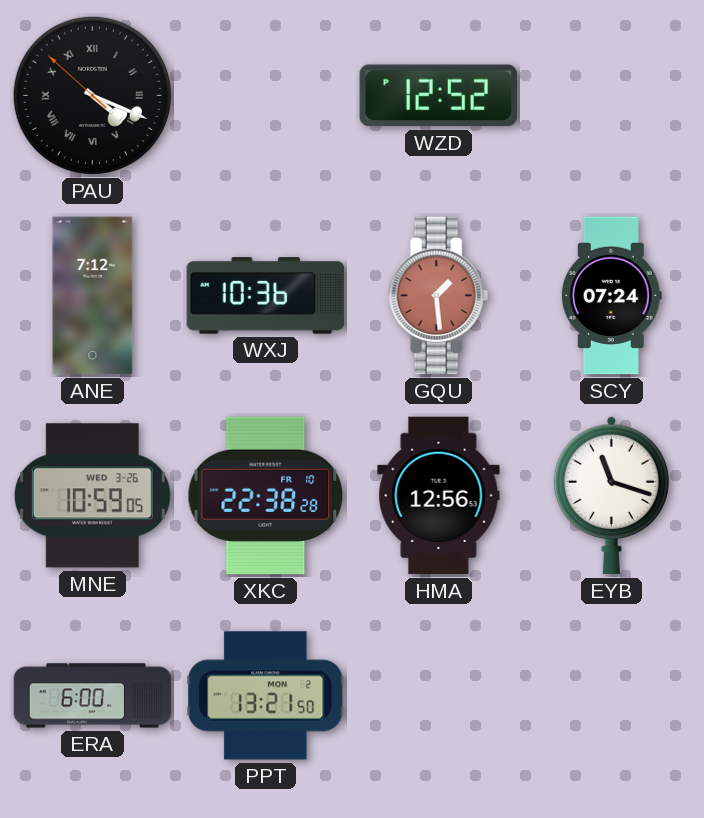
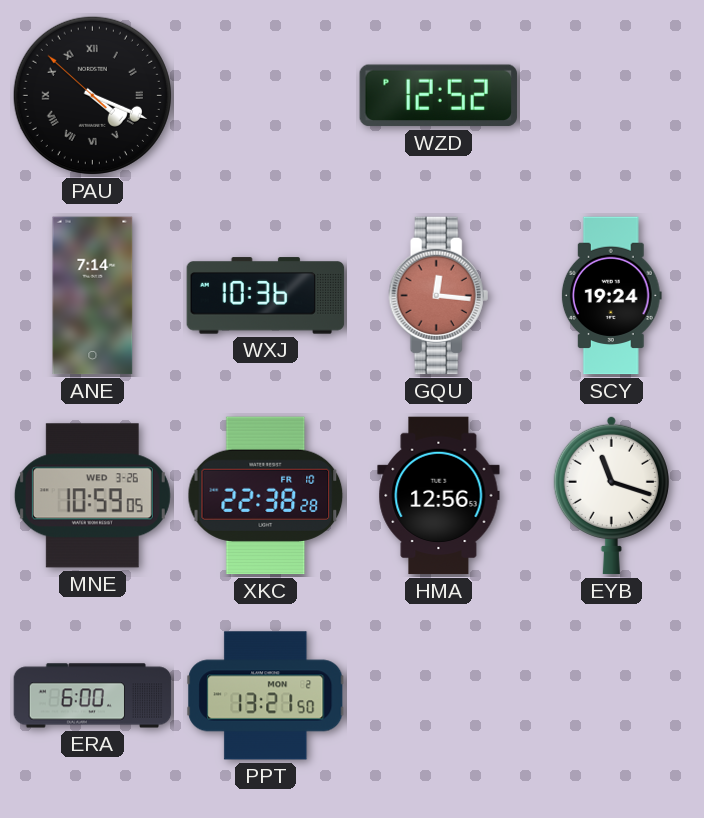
ANE: 7:12 -> 7:14
GQU: 1:29 -> 12:16
SCY: 07:24 -> 19:24
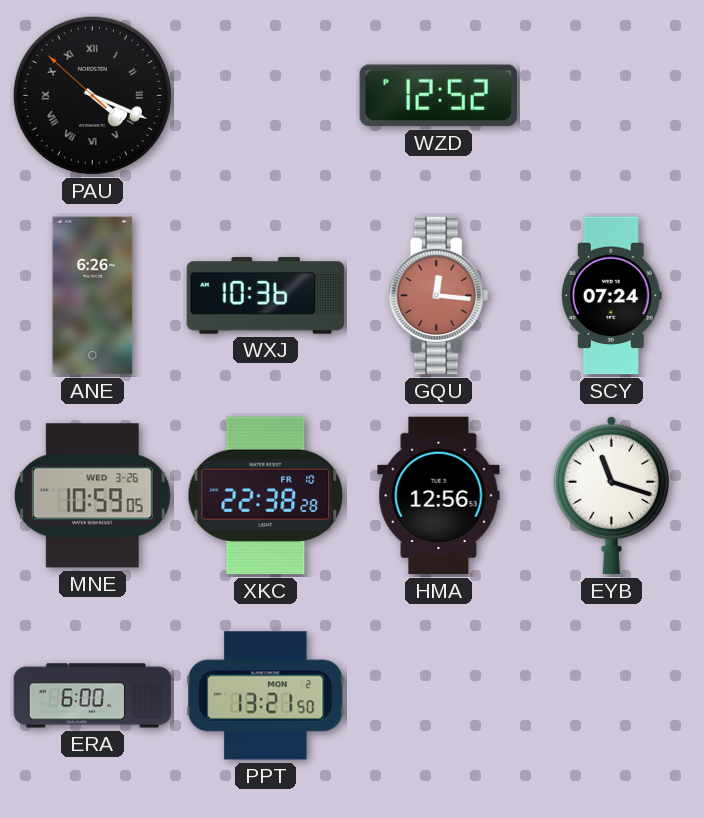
ANE: 7:14 -> 6:26
SCY: 19:24 -> 07:24
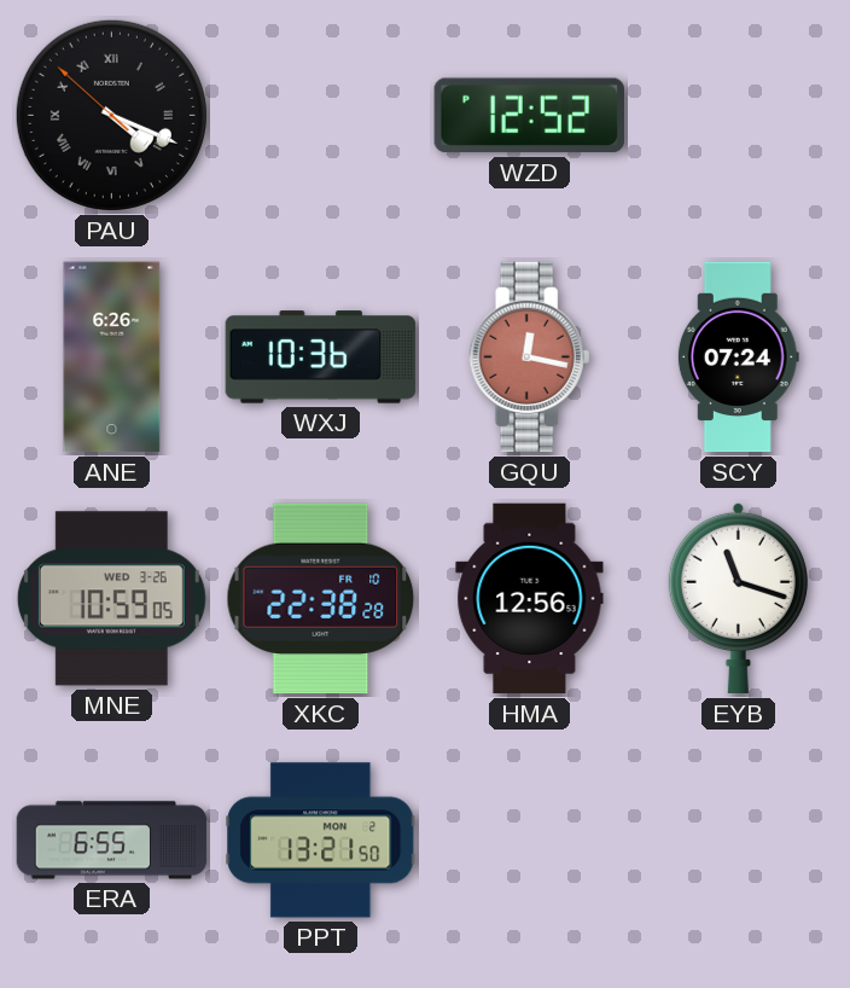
GQU: 12:16 -> 12:17
ERA: 6:00 -> 6:55
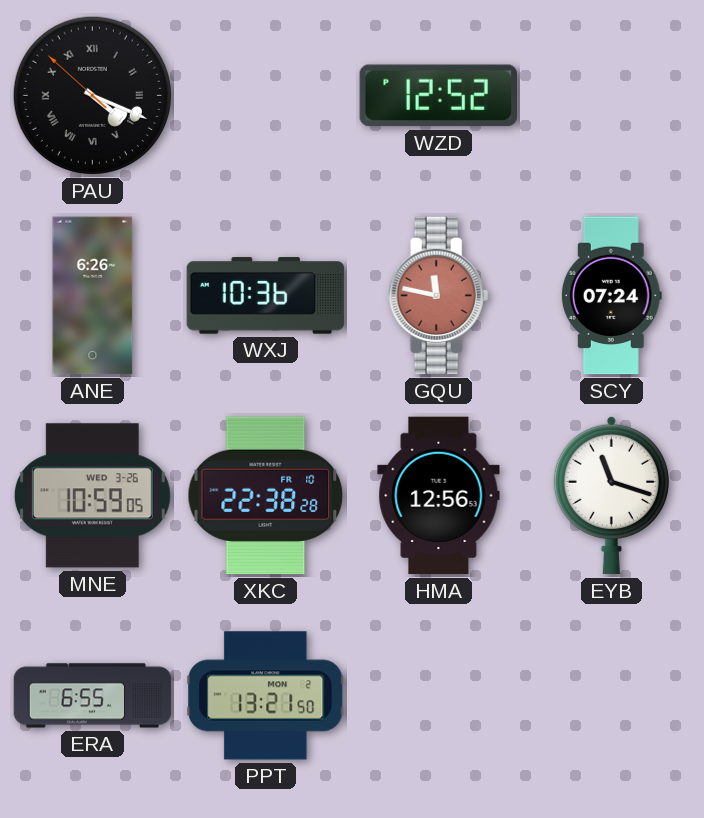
GQU: 12:17 -> 11:47
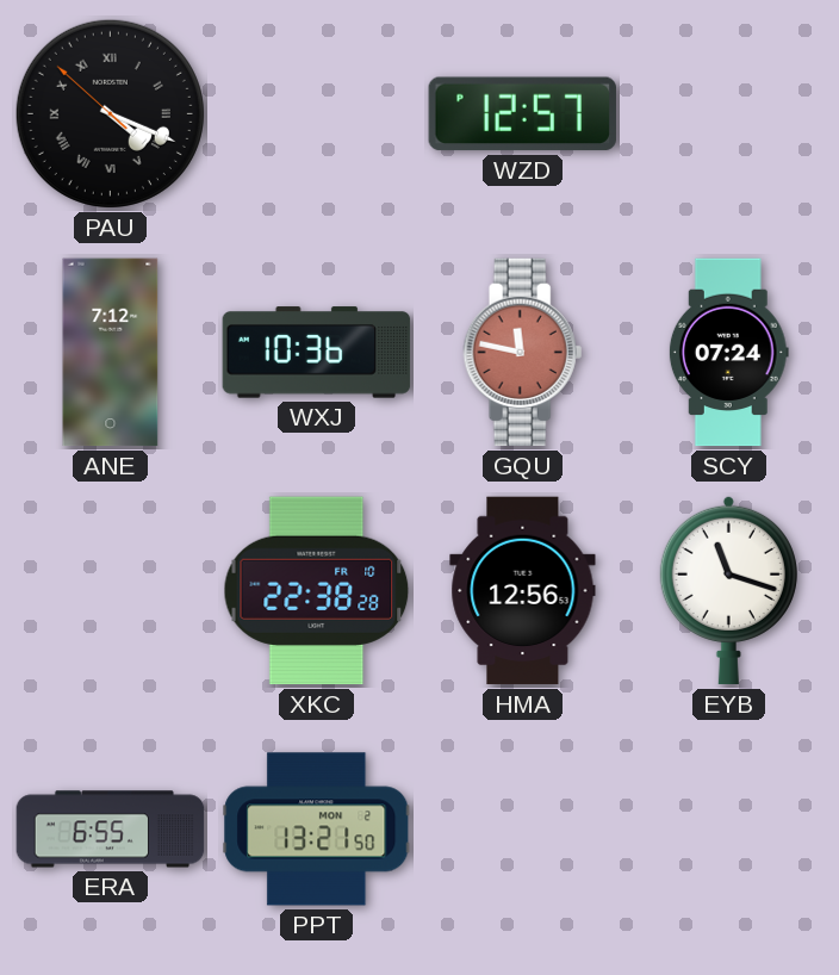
WZD: 12:52 -> 12:57
ANE: 6:26 -> 7:12
MNE: 10:59 -> none
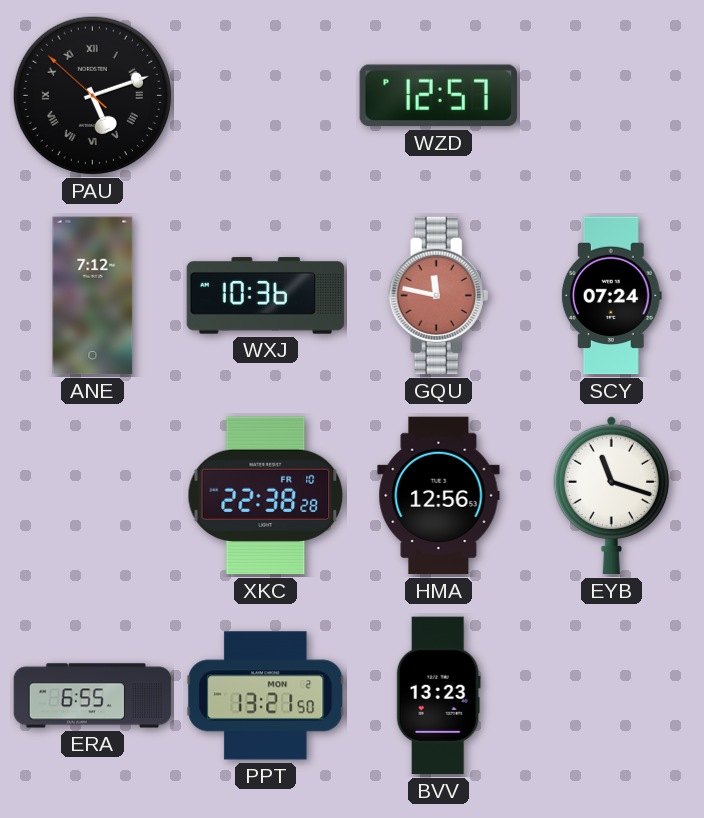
PAU: 4:18 -> 5:11
BVV: none -> 13:23
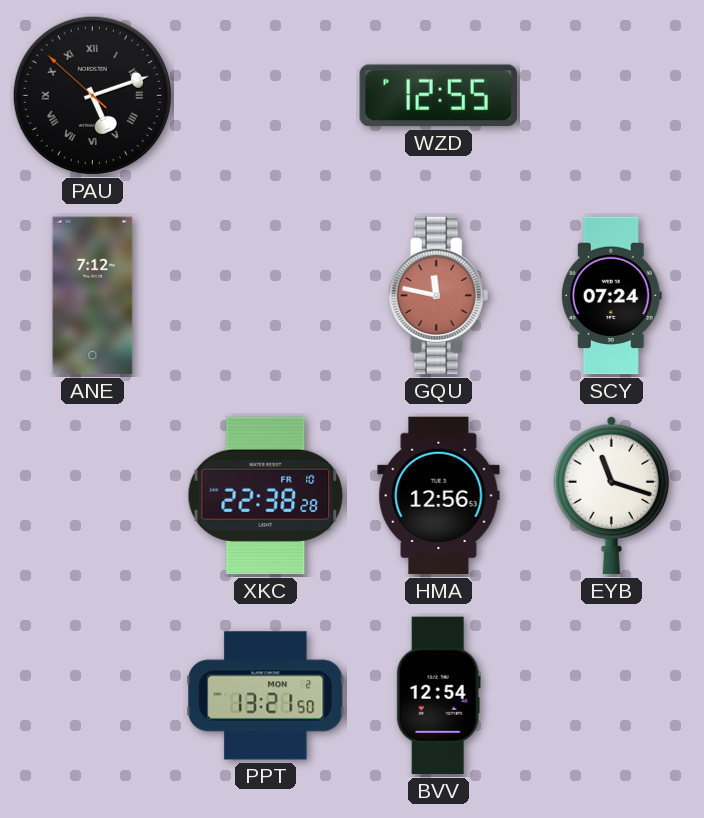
WZD: 12:57 -> 12:55
WXJ: 10:36 -> none
ERA: 6:55 -> none
BVV: 13:23 -> 12:54
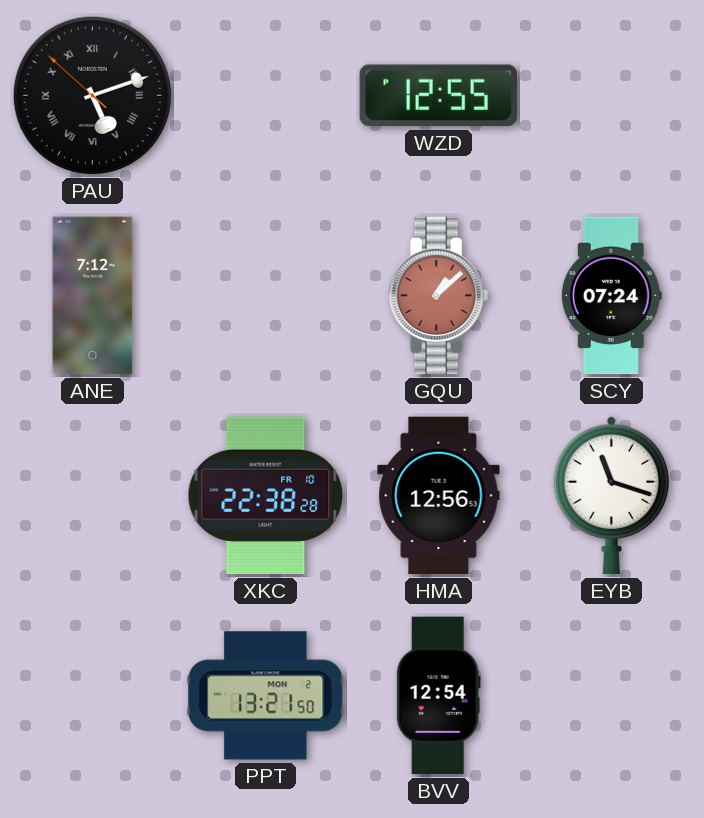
GQU: 11:47 -> 1:08
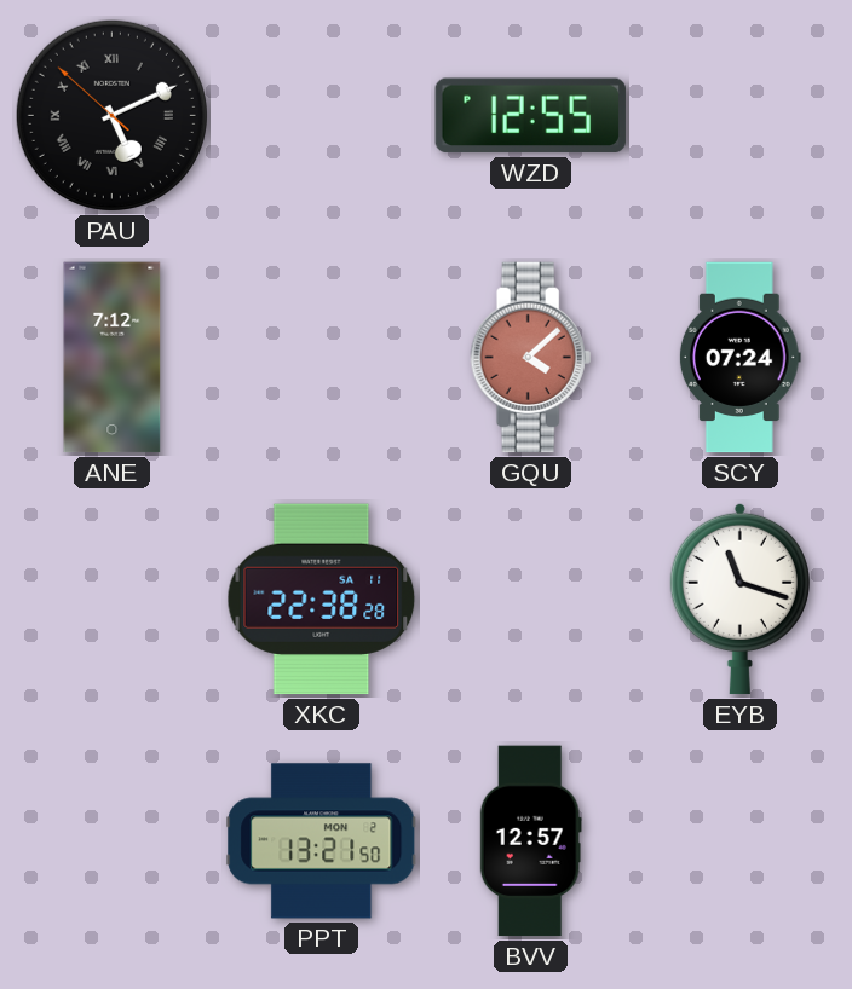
PAU: 5:11 -> 5:10
GQU: 1:08 -> 4:08
XKC date: FR 10 -> SA 11
HMA: 12:56 -> none
BVV: 12:54 -> 12:57
